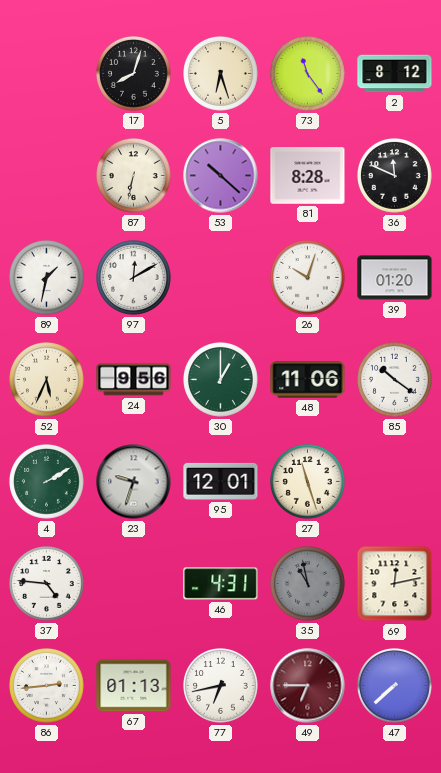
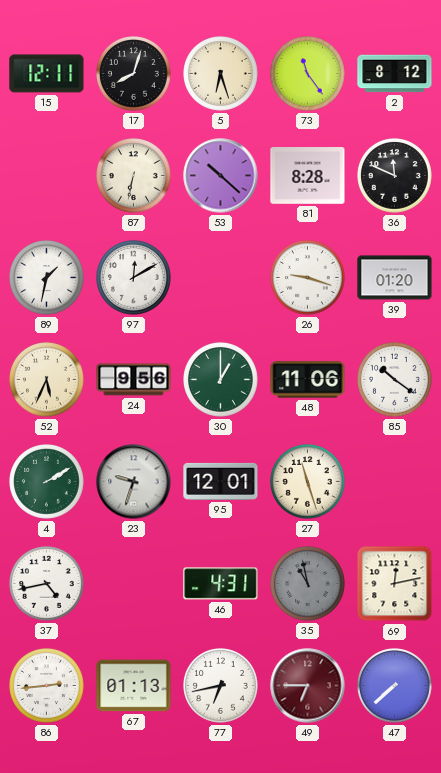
15: none -> 12:11
26: 10:03 -> 9:18
37: 4:46 -> 4:43
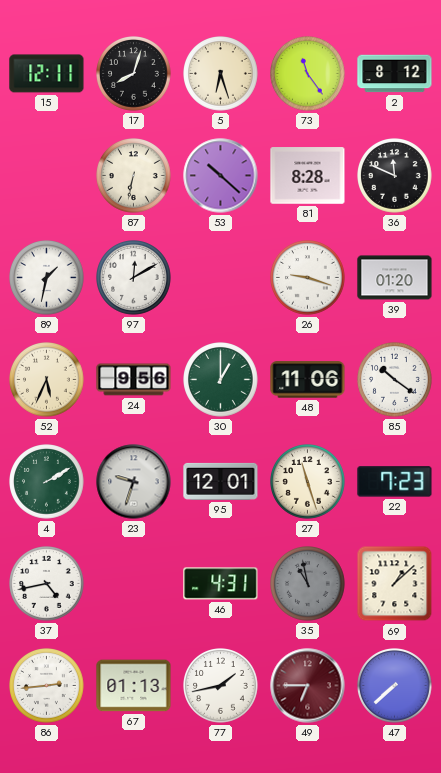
22: none -> 7:23
69: 12:13 -> 1:08
77: 6:43 -> 1:43
